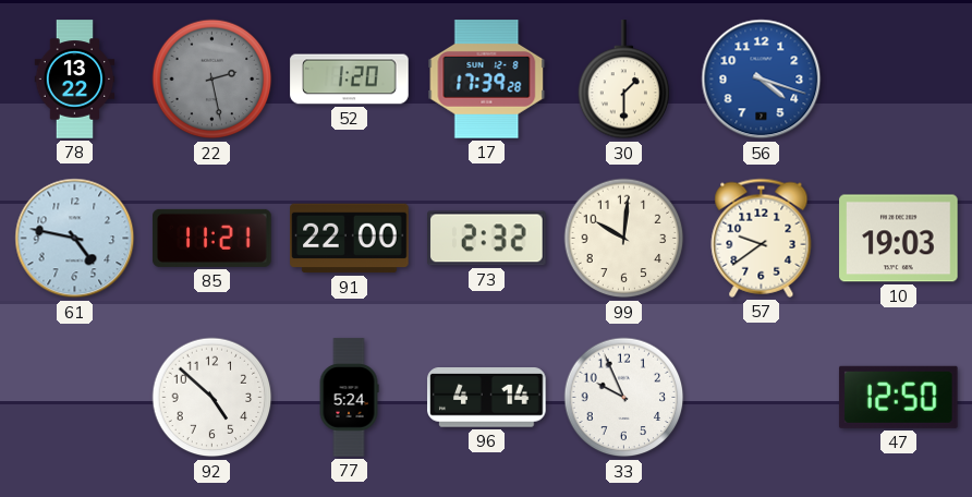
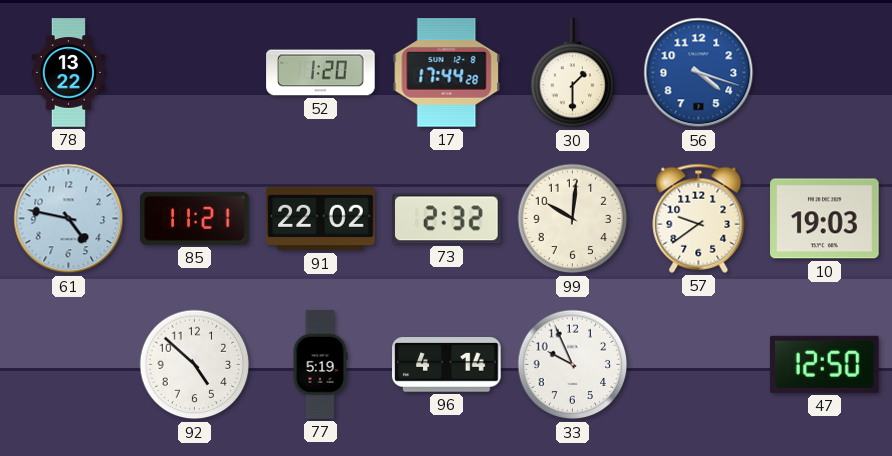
22: 2:28 -> none
17: 17:39 -> 17:44
91: 22:00 -> 22:02
77: 5:24 -> 5:19
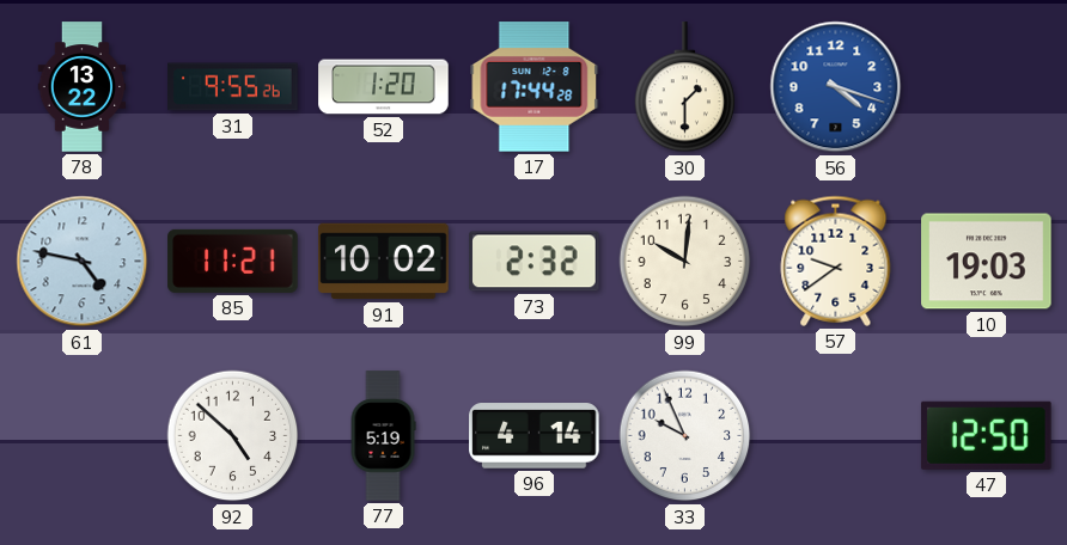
31: none -> 9:55
91: 22:02 -> 10:02
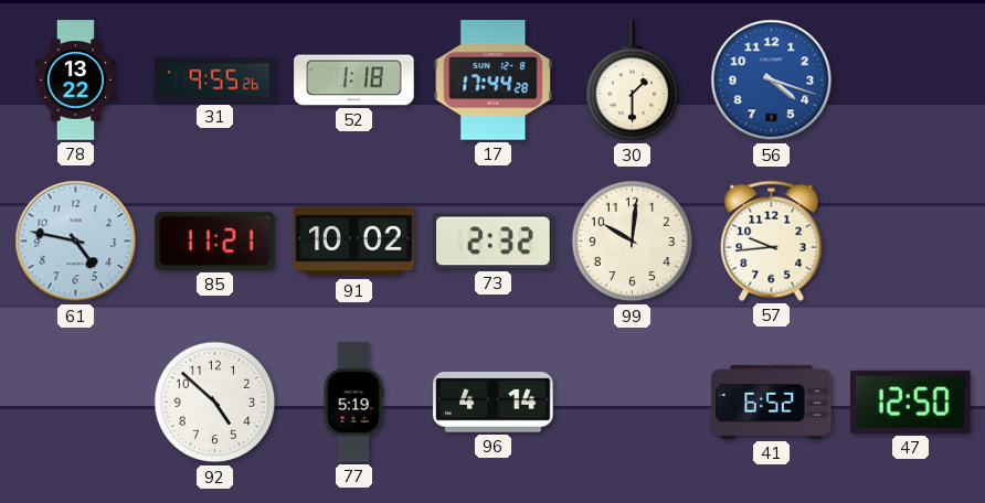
52: 1:20 -> 1:18
57: 9:39 -> 9:44
10: 19:03 -> none
33: 9:56 -> none
41: none -> 6:52
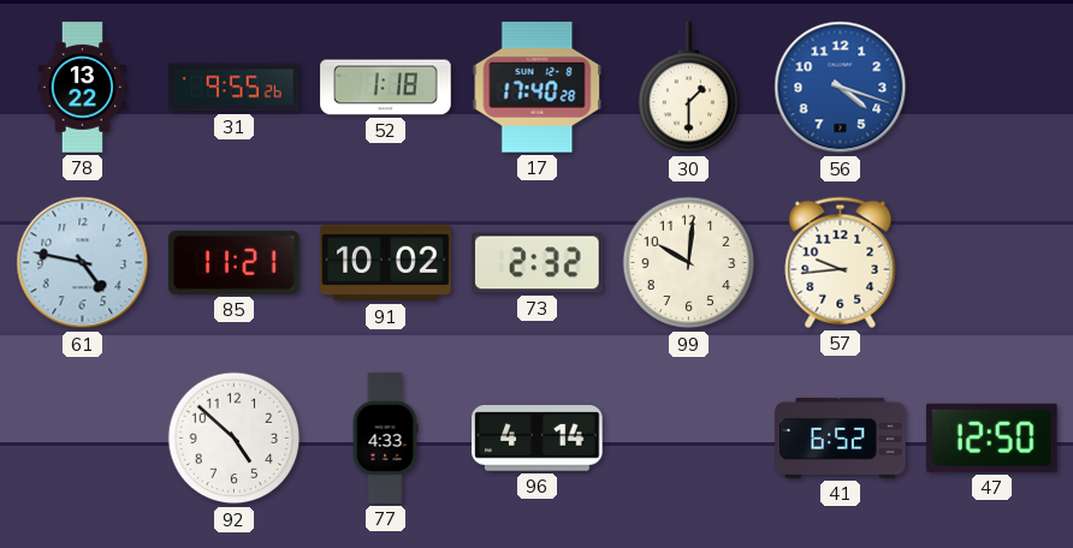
17: 17:44 -> 17:40
77: 5:19 -> 4:33
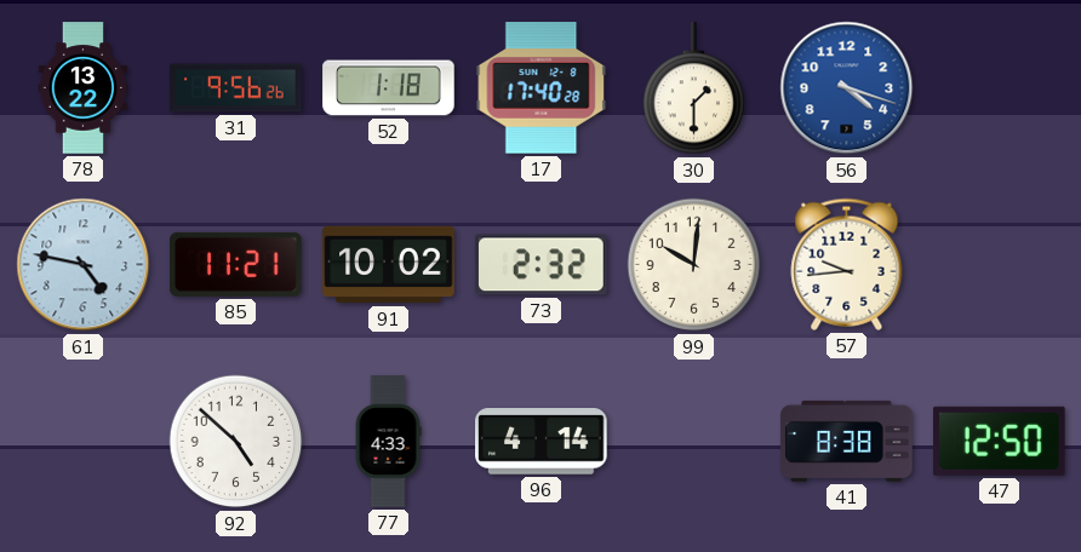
31: 9:55 -> 9:56
41: 6:52 -> 8:38
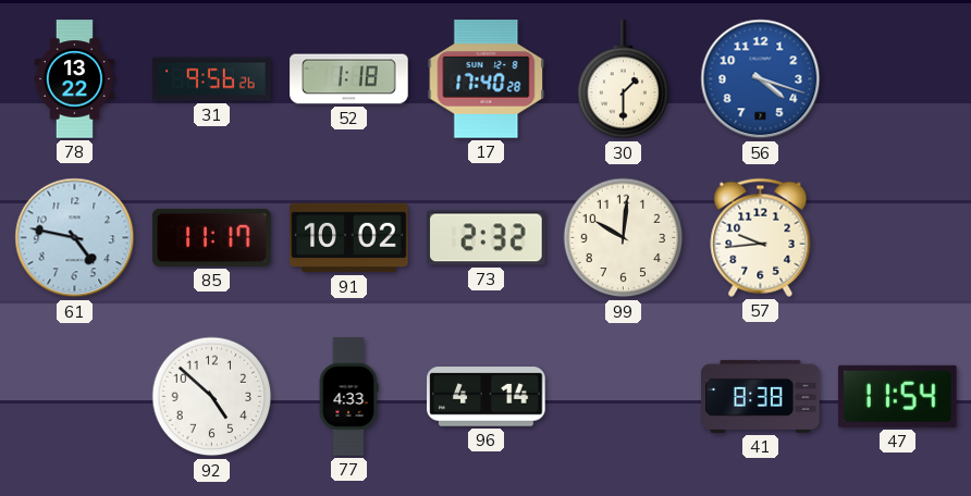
85: 11:21 -> 11:17
47: 12:50 -> 11:54
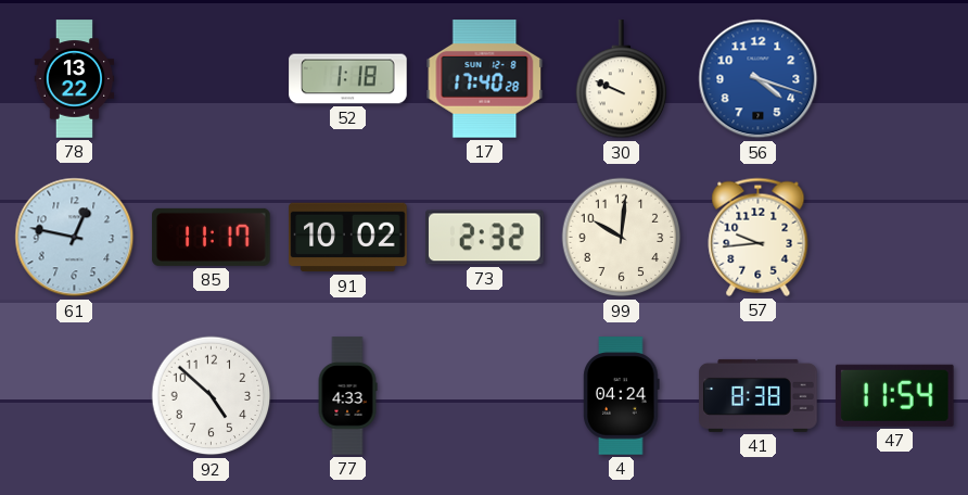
31: 9:56 -> none
30: 1:30 -> 9:49
61: 4:47 -> 12:47
96: 4:14 -> none
4: none -> 04:24
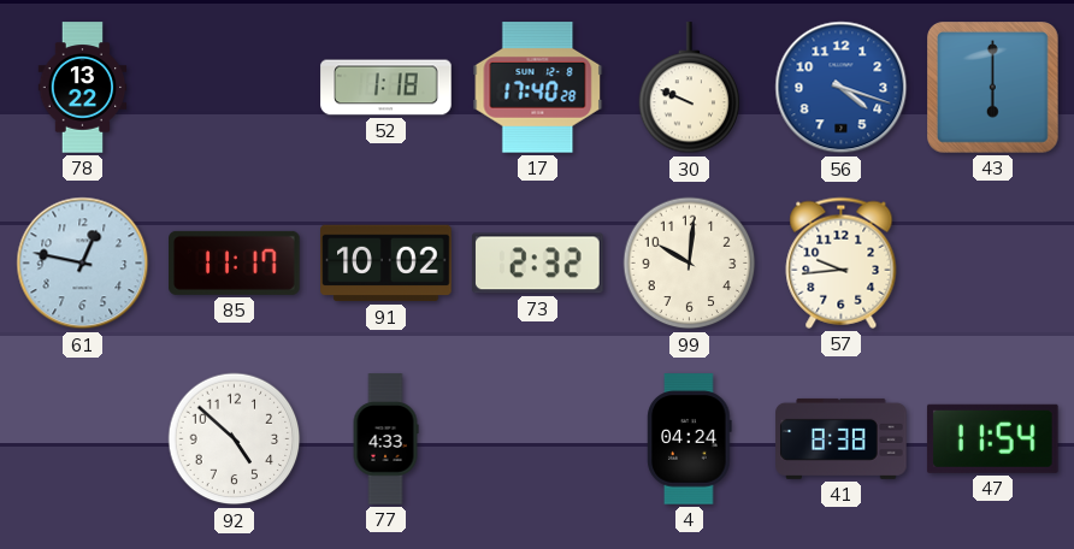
43: none -> 6:00
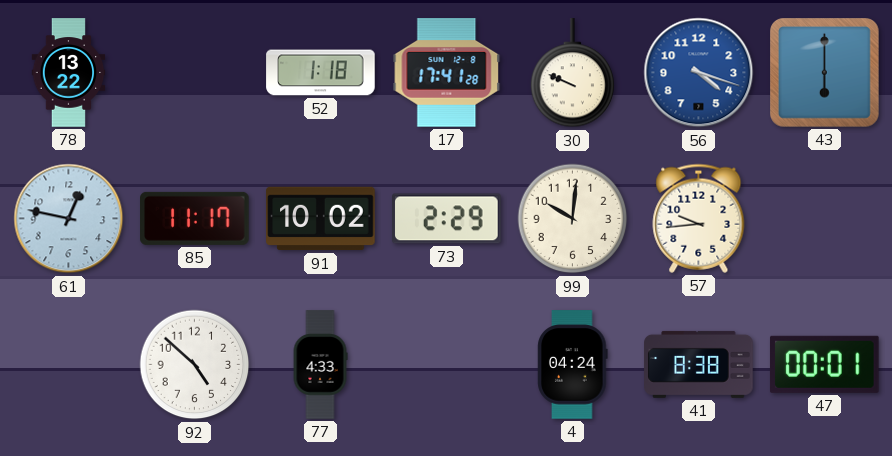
17: 17:40 -> 17:41
73: 2:32 -> 2:29
47: 11:54 -> 00:01
